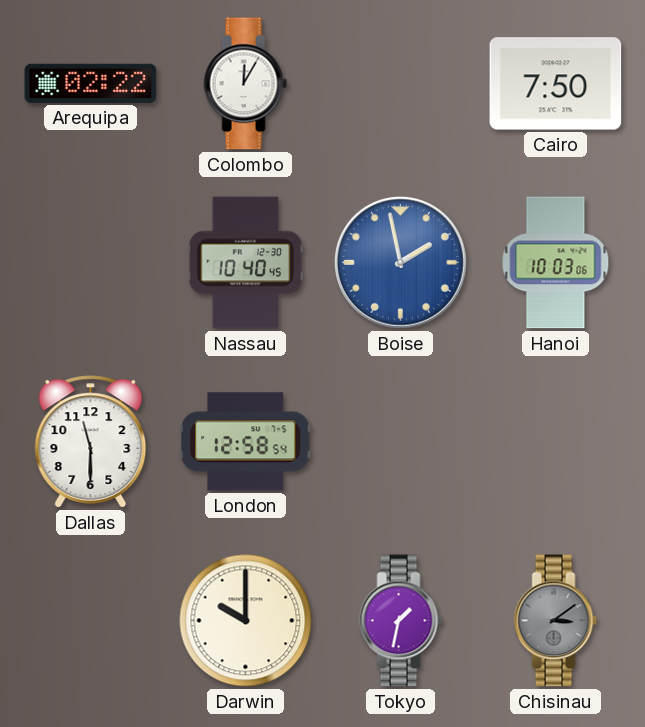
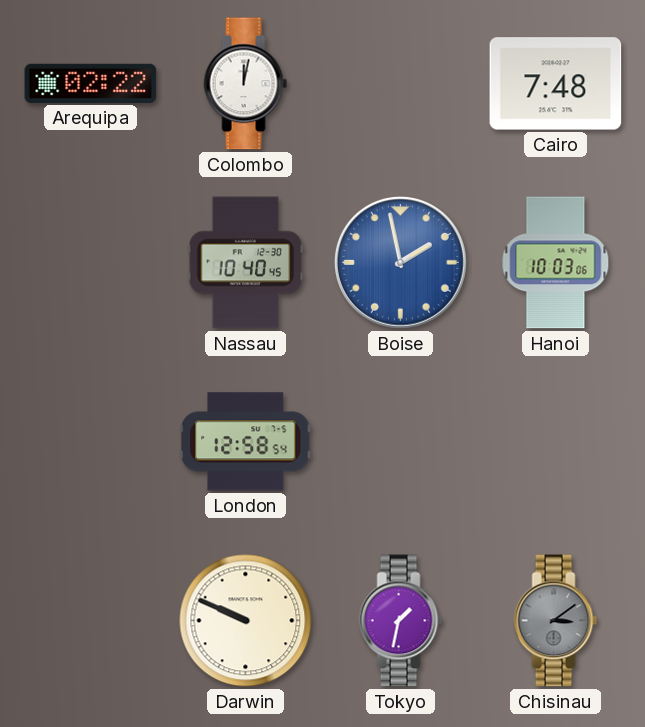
Colombo: 12:05 -> 12:02
Cairo: 7:50 -> 7:48
Dallas: 11:30 -> none
Darwin: 10:00 -> 9:49
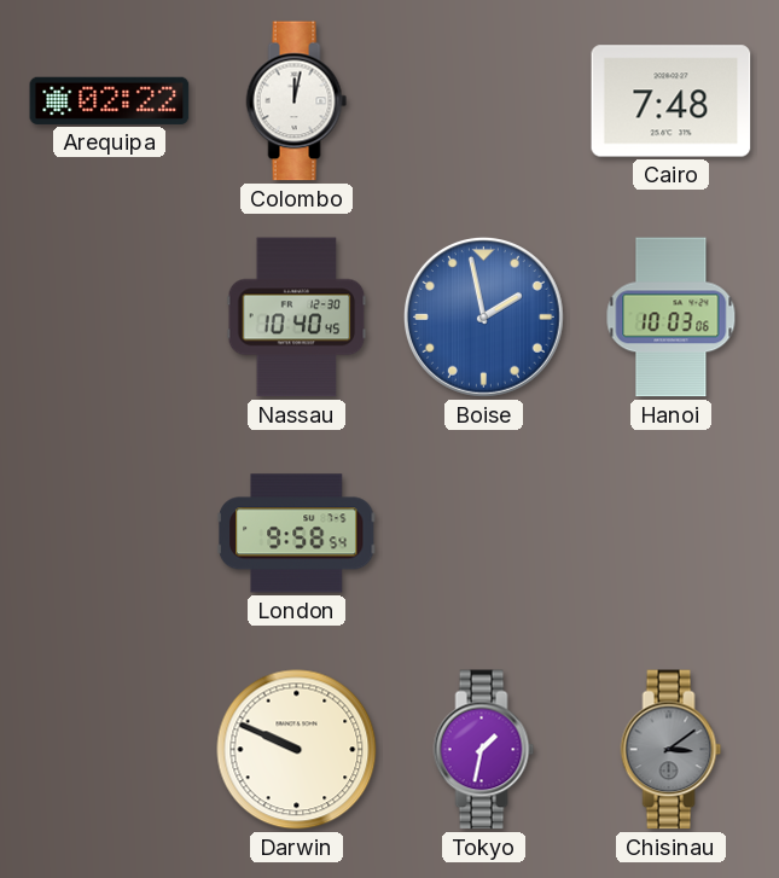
London: 12:58 -> 9:58
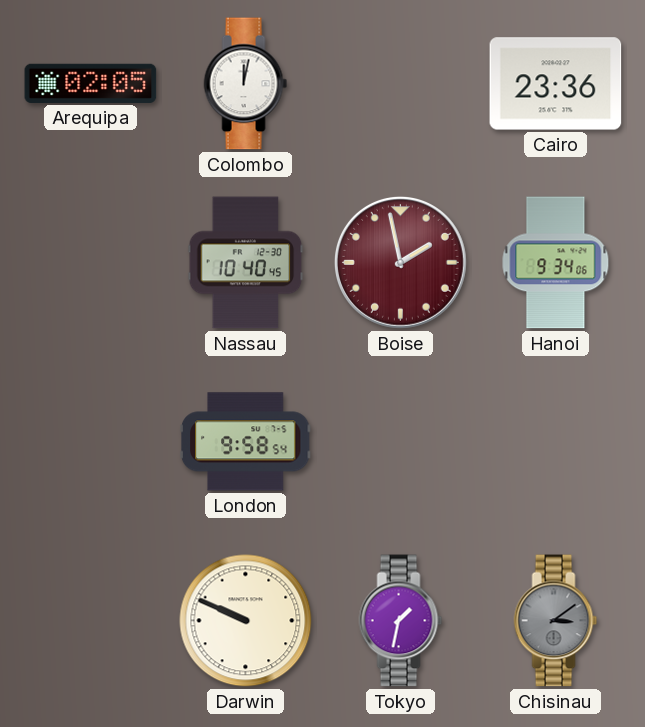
Arequipa: 02:22 -> 02:05
Cairo: 7:48 -> 23:36
Boise dial: blue -> burgundy
Hanoi: 10:03 -> 9:34
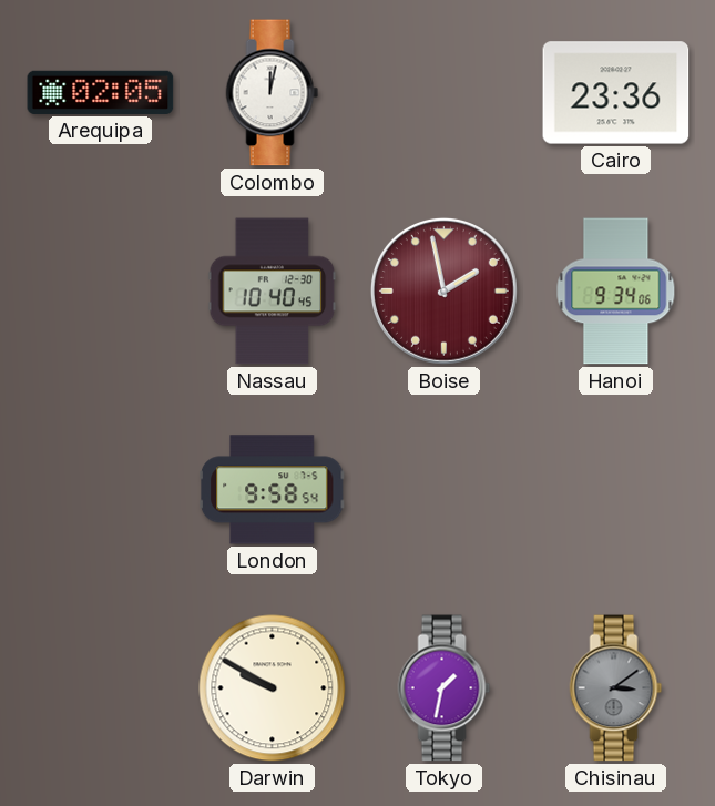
Darwin: 9:49 -> 9:50
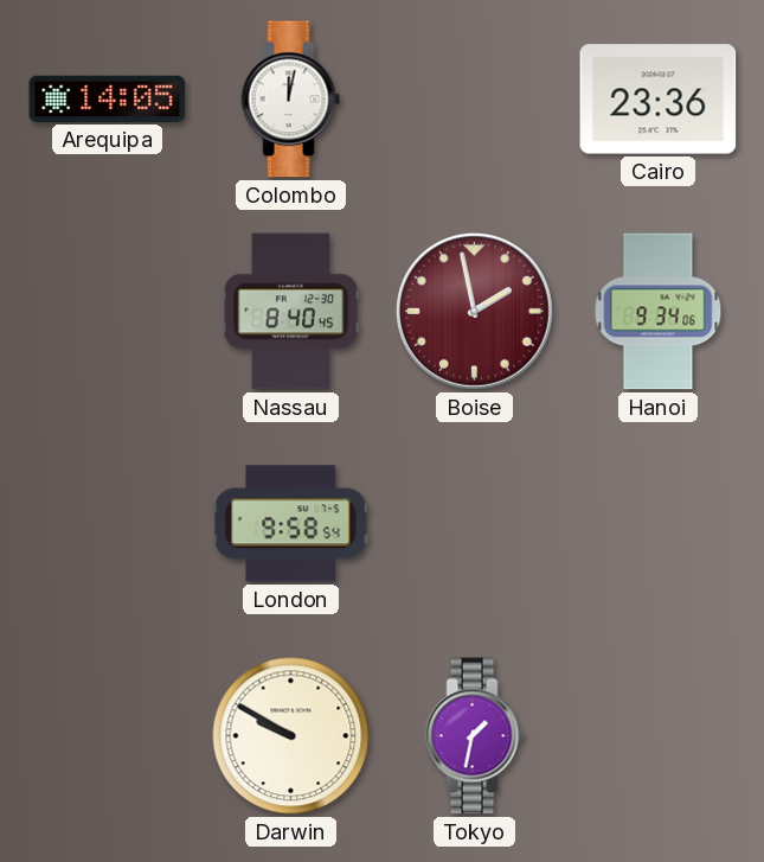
Arequipa: 02:05 -> 14:05
Nassau: 10:40 -> 8:40
Chisinau: 3:09 -> none
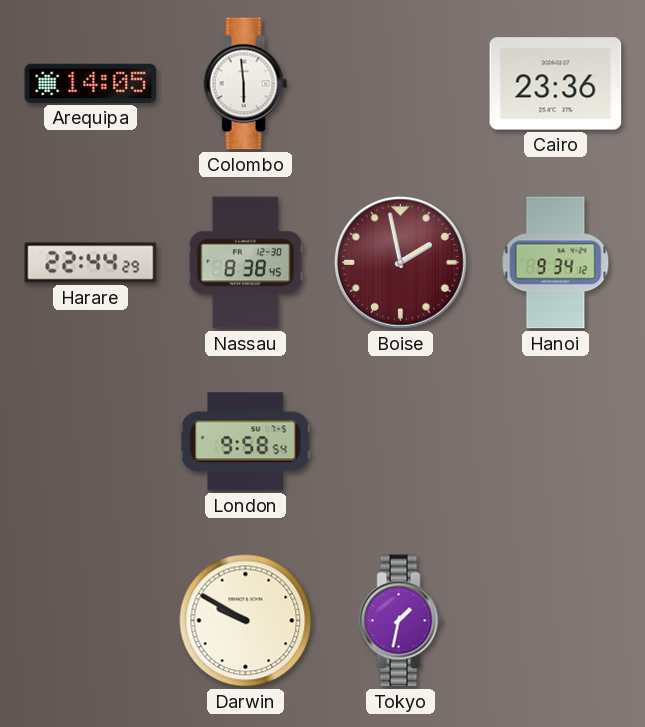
Colombo: 12:02 -> 5:59
Harare: none -> 22:44
Nassau: 8:40 -> 8:38
Hanoi: 9:34:06 -> 9:34:12
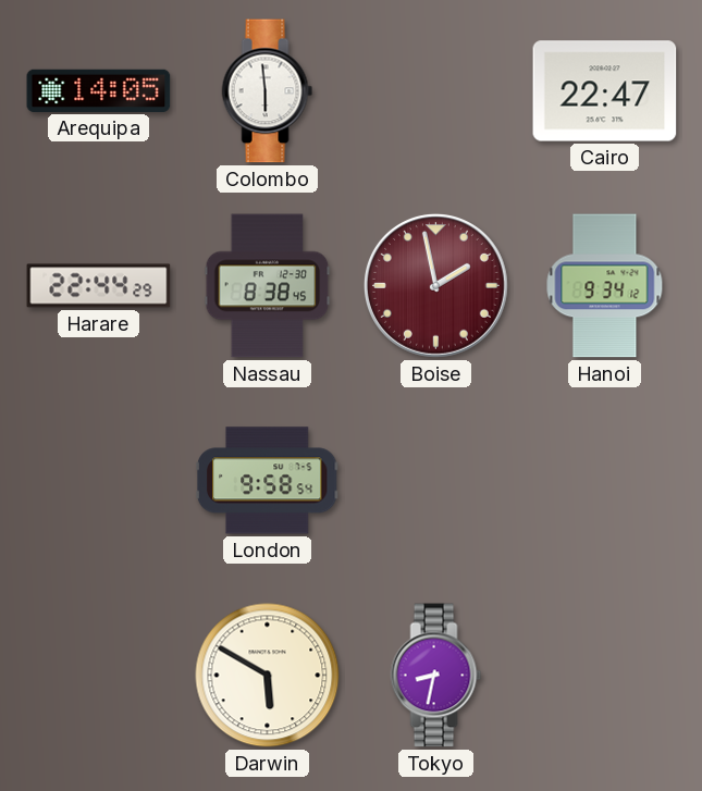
Cairo: 23:36 -> 22:47
Darwin: 9:50 -> 5:50
Tokyo: 1:32 -> 8:32
